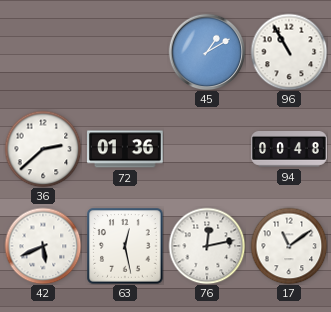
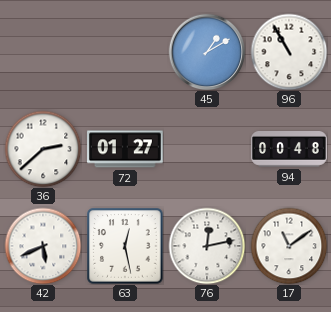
72: 01:36 -> 01:27
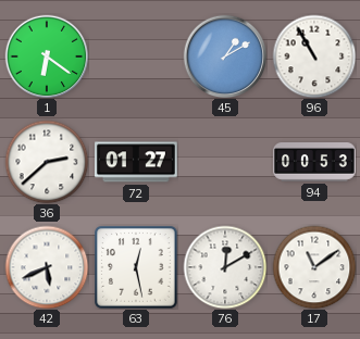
1: none -> 6:21
94: 00:48 -> 00:53
76: 12:13 -> 12:10
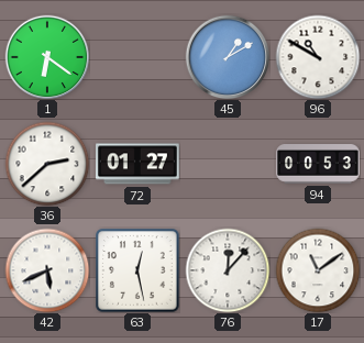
96: 10:55 -> 10:50
76: 12:10 -> 12:07
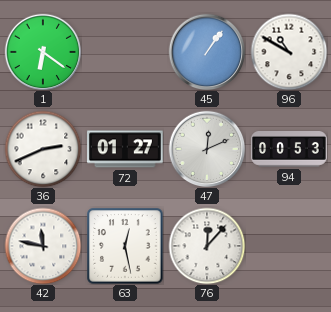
45: 1:10 -> 1:06
36: 2:38 -> 2:41
47: none -> 12:11
42: 5:41 -> 11:47
17: 11:09 -> none
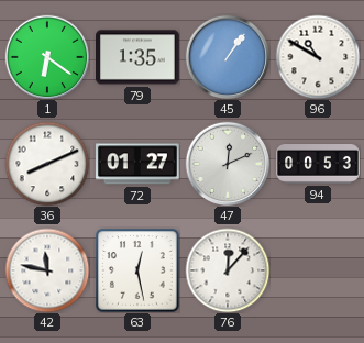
79: none -> 1:35
36: 2:41 -> 8:11
